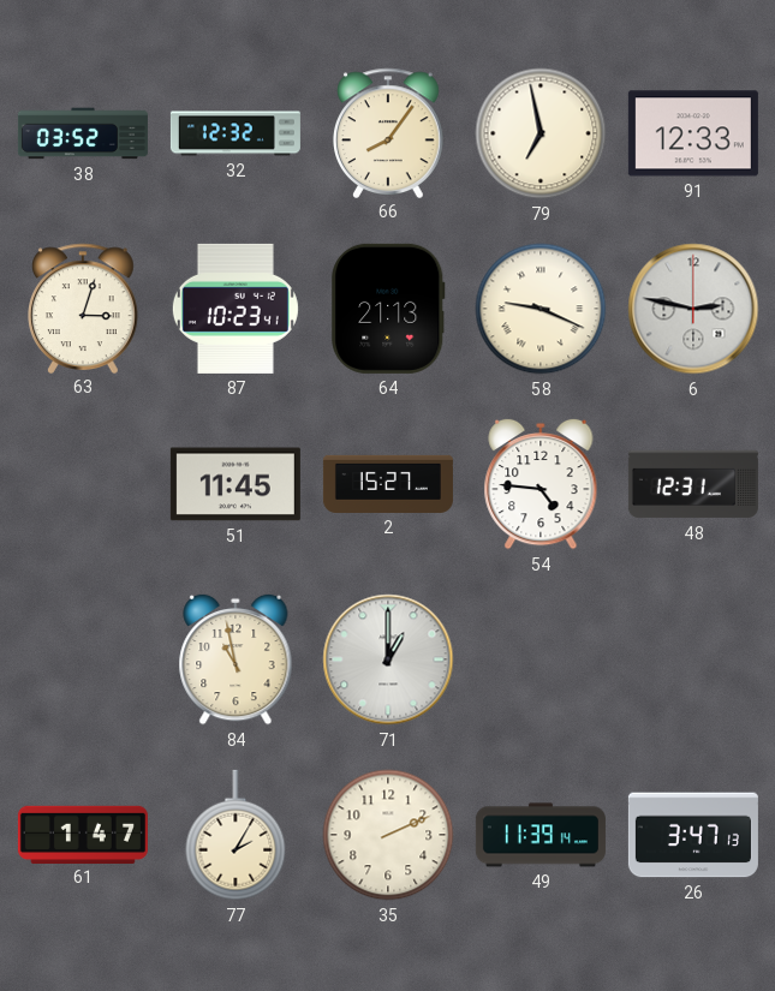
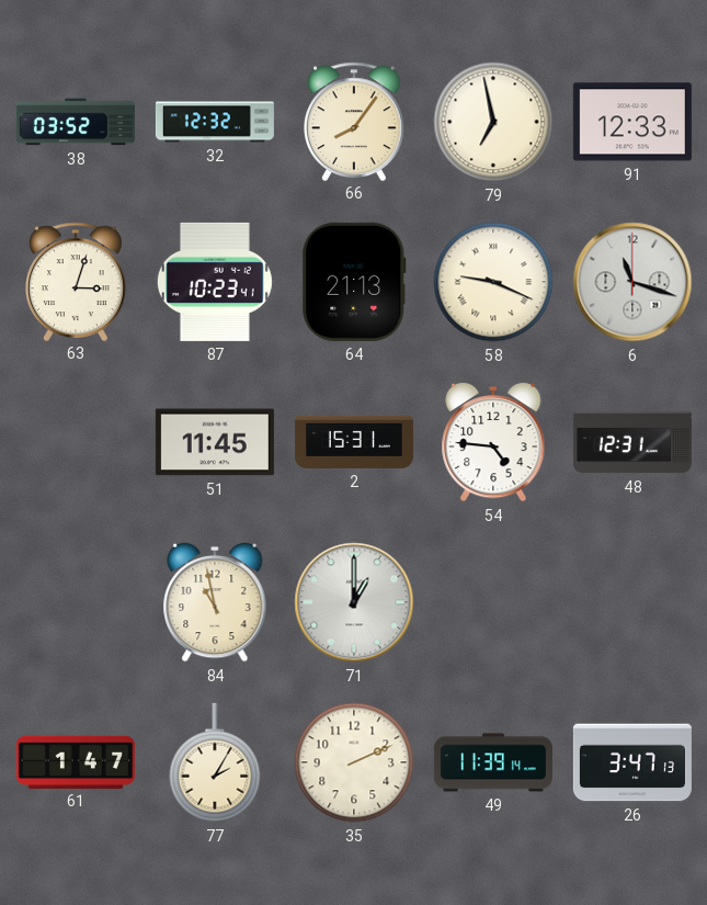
6: 2:47 -> 11:18
2: 15:27 -> 15:31
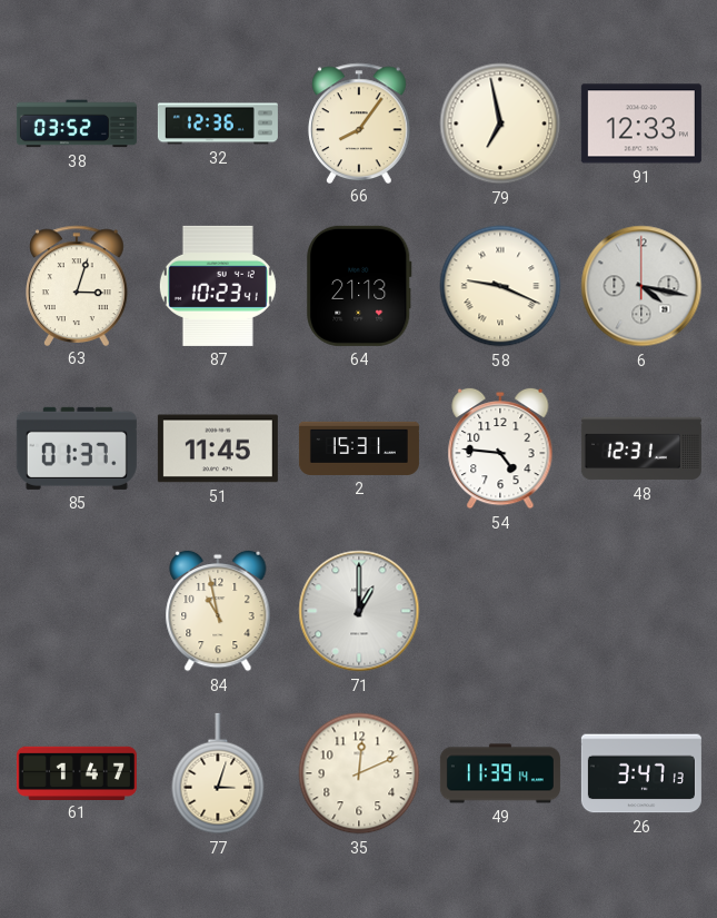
32: 12:32 -> 12:36
6: 11:18 -> 4:17
85: none -> 01:37
77: 2:05 -> 3:03
35: 2:11 -> 12:11
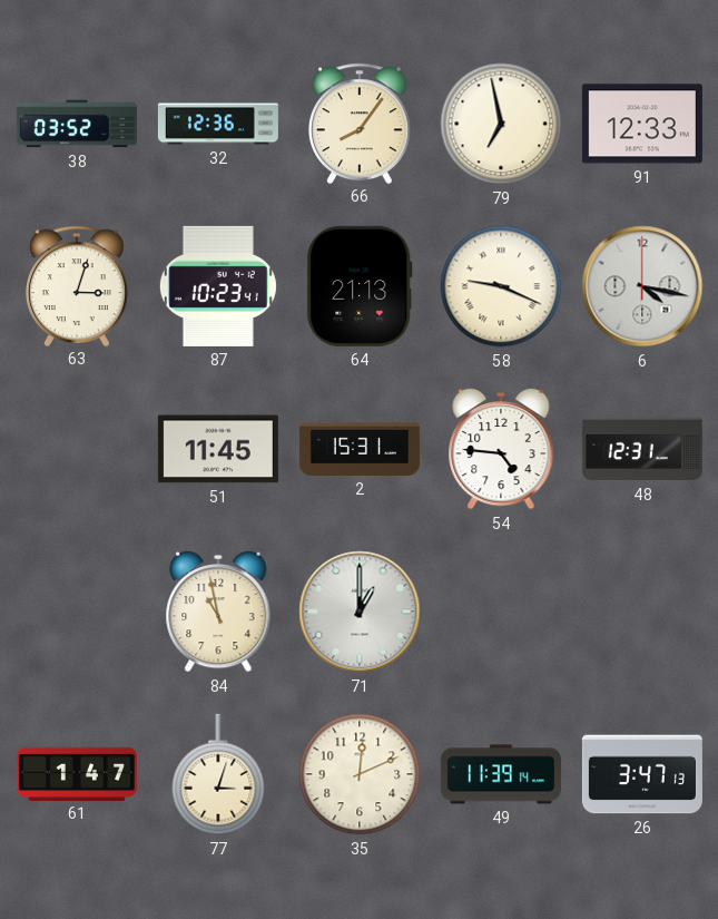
85: 01:37 -> none
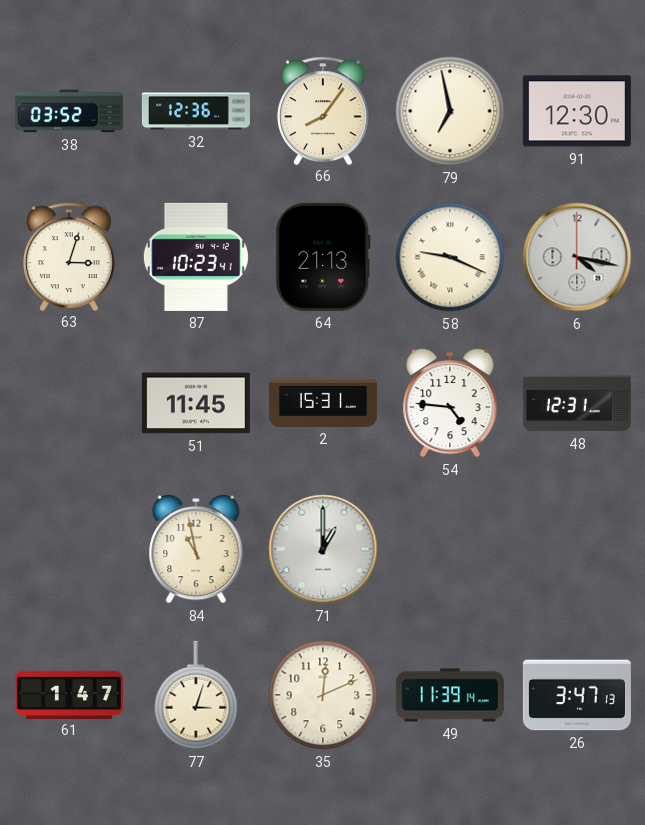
91: 12:33 -> 12:30
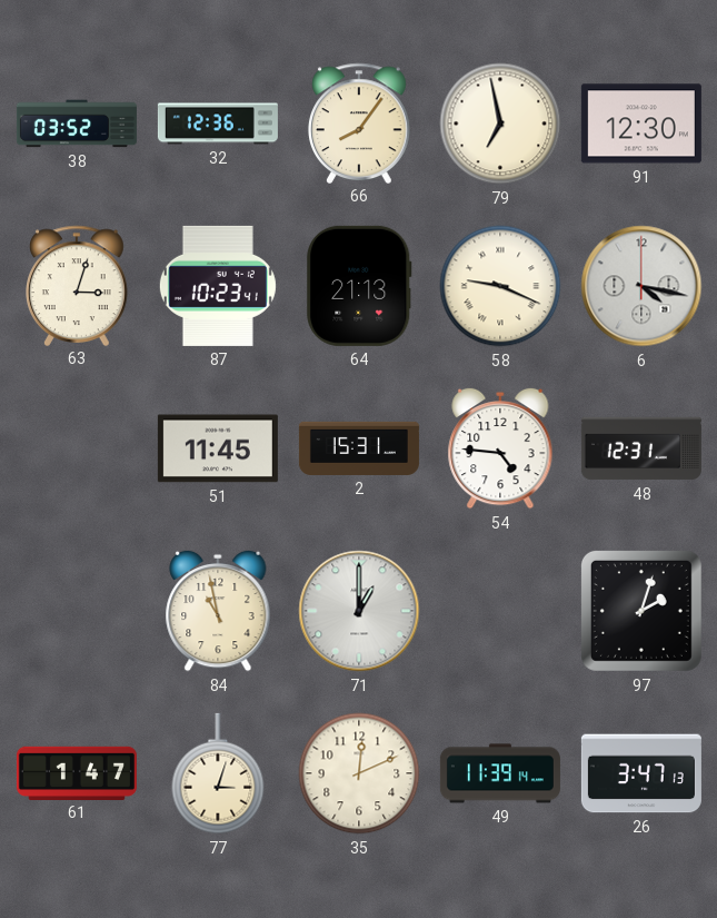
97: none -> 2:03
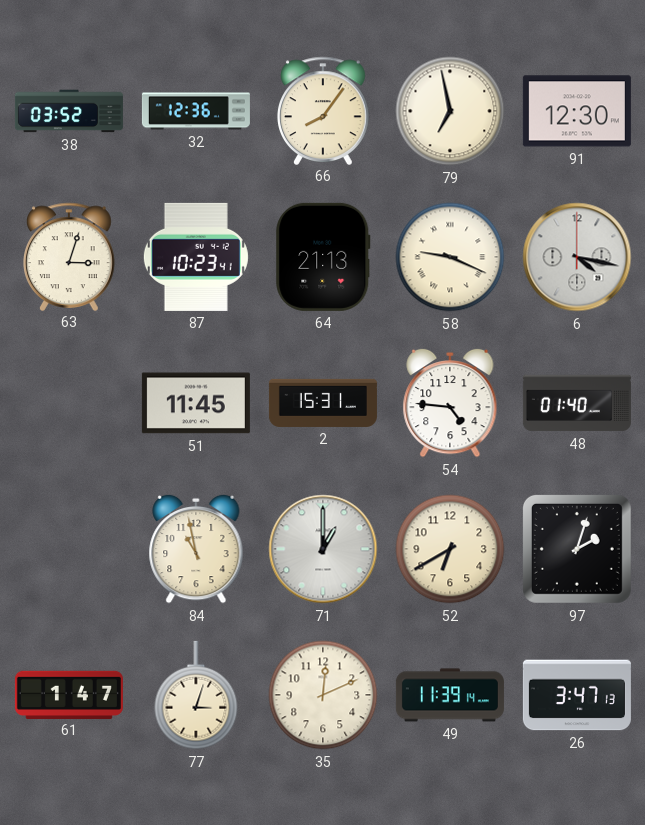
48: 12:31 -> 01:40
52: none -> 6:40
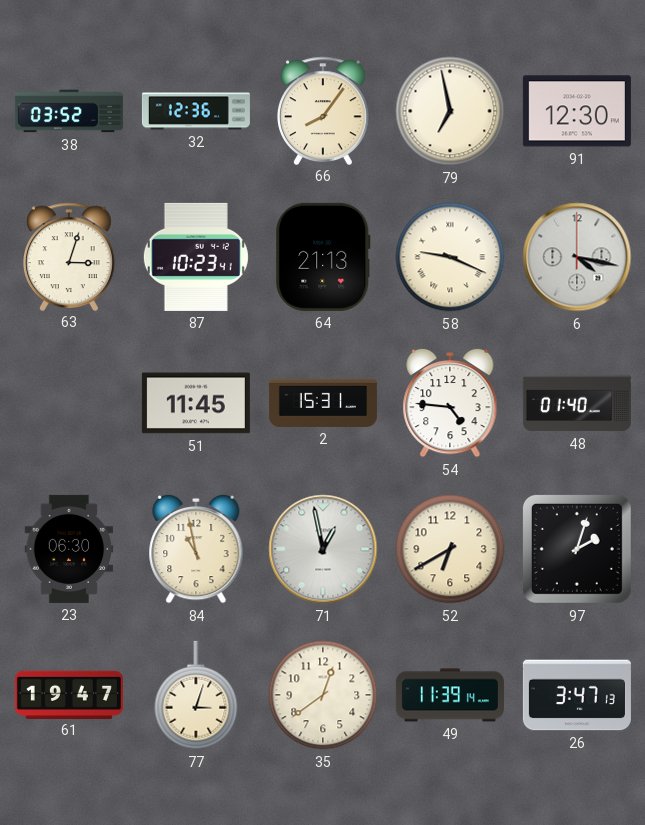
23: none -> 06:30
71: 1:00 -> 12:58
61: 1:47 -> 19:47
35: 12:11 -> 12:39
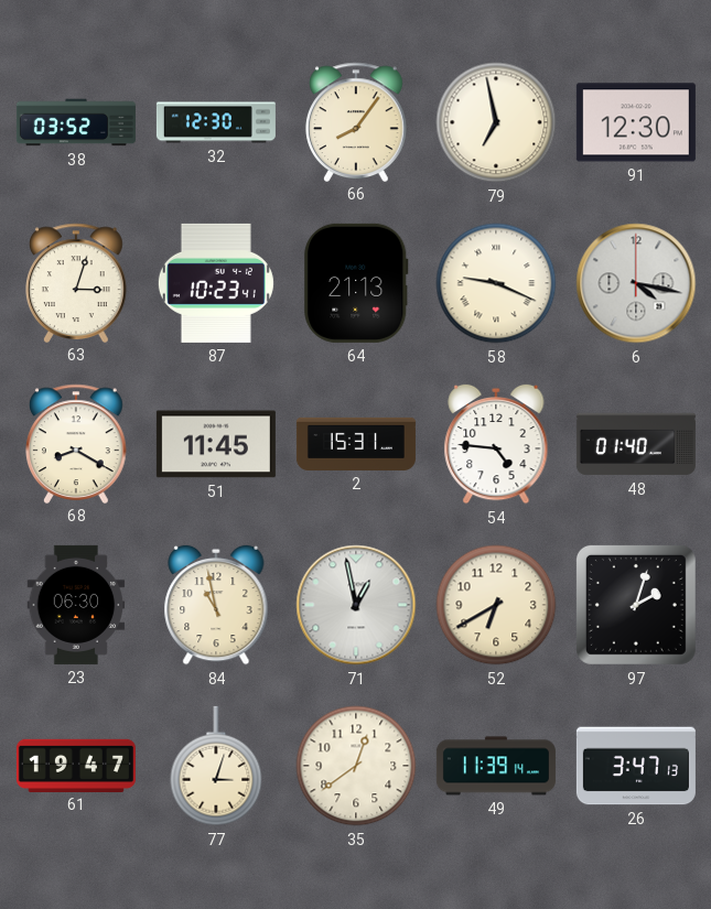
32: 12:36 -> 12:30
68: none -> 8:20
